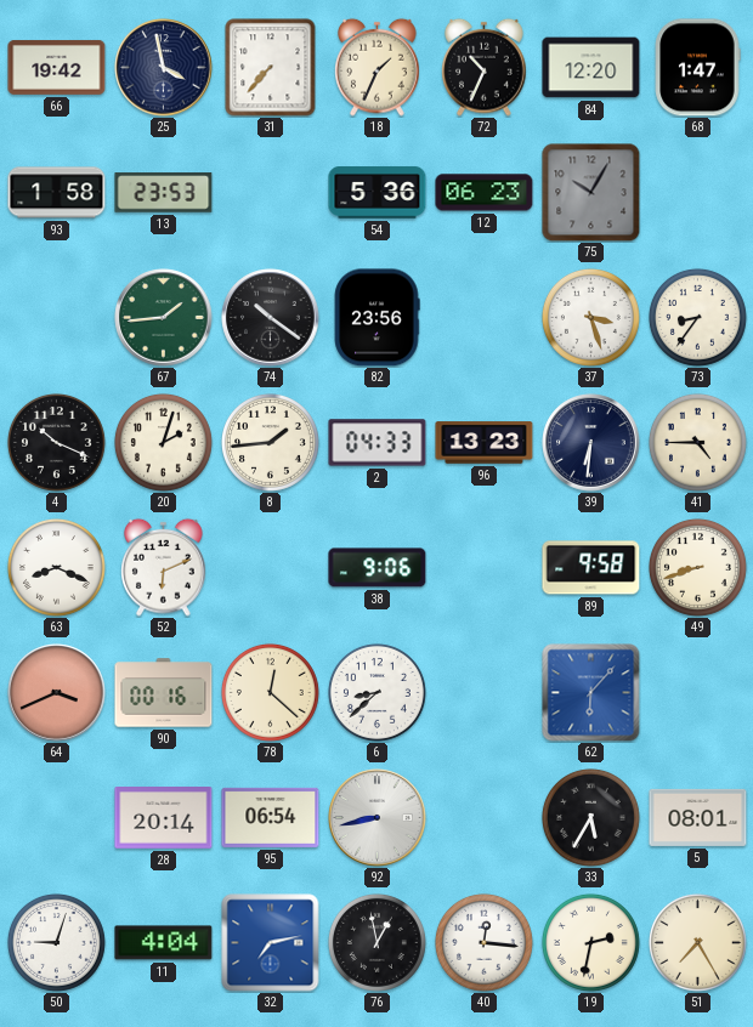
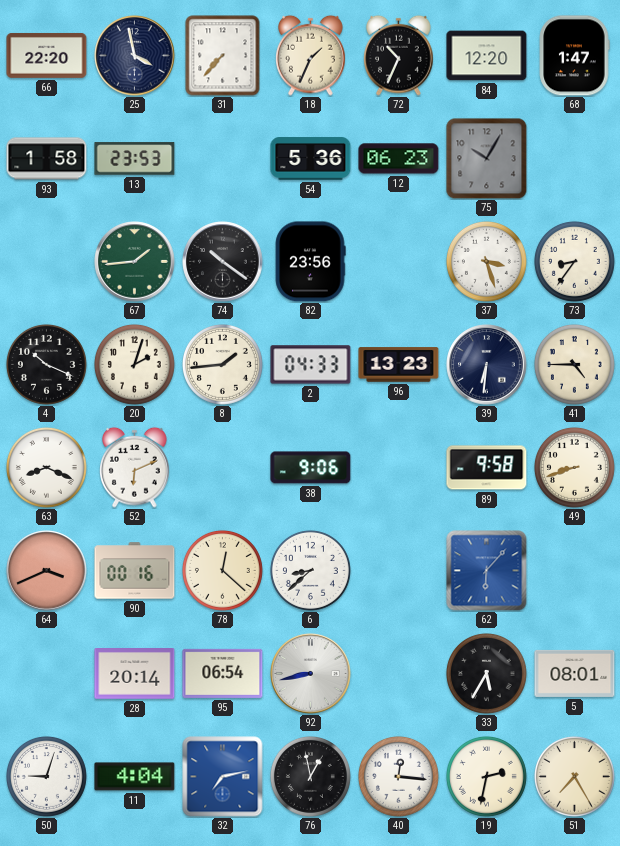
66: 19:42 -> 22:20
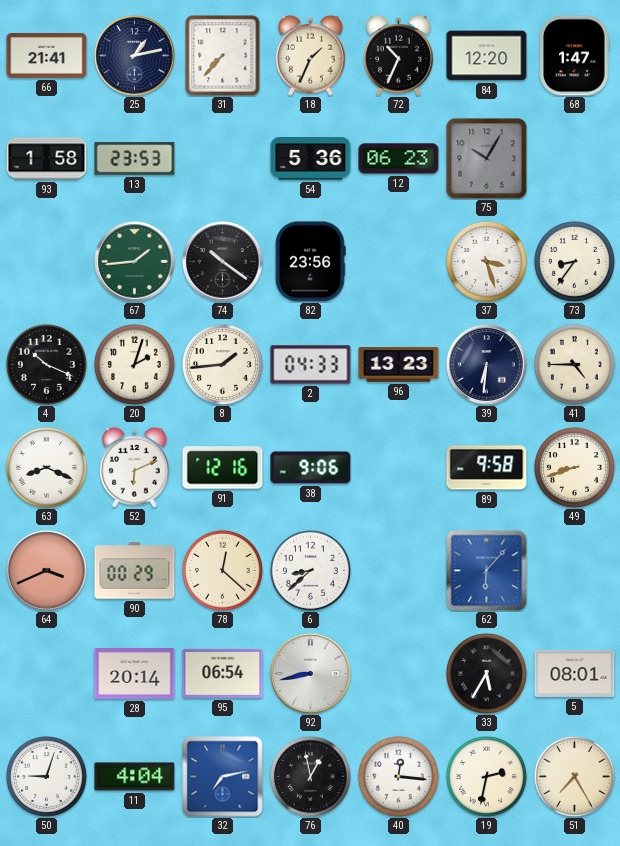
66: 22:20 -> 21:41
25: 3:58 -> 1:13
91: none -> 12:16
90: 00:16 -> 00:29
